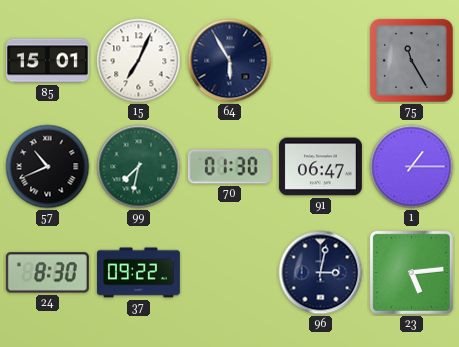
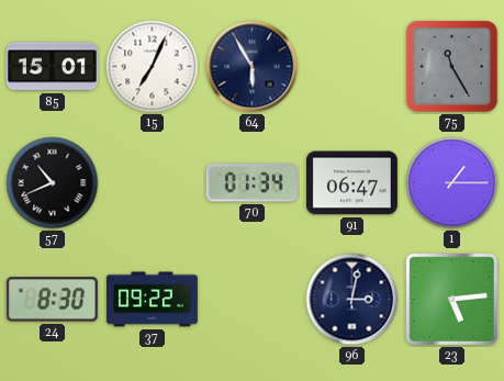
99: 7:32 -> none
70: 01:30 -> 01:34
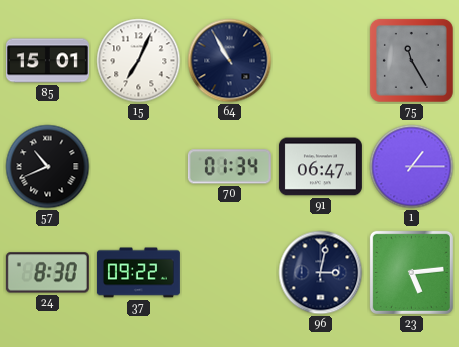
64: 5:55 -> 10:55
